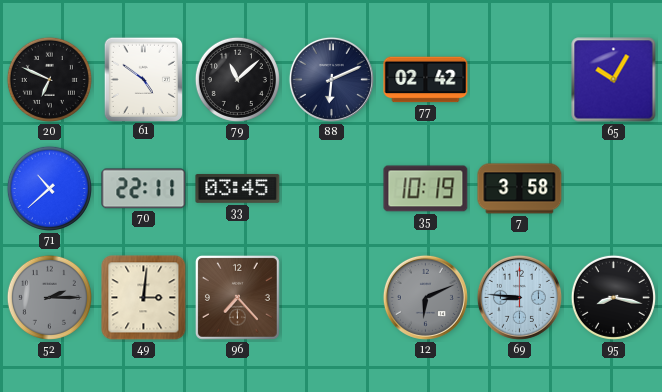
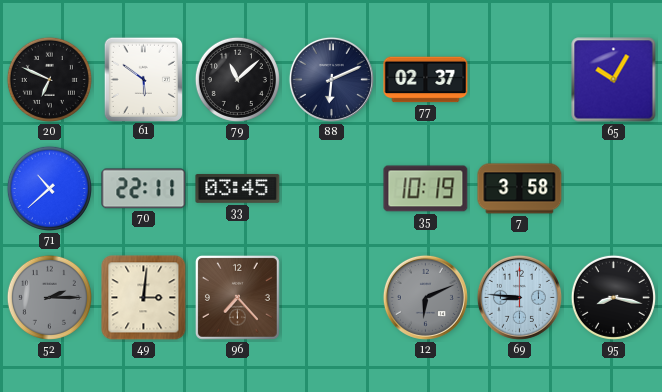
61: 4:51 -> 5:51
77: 02:42 -> 02:37
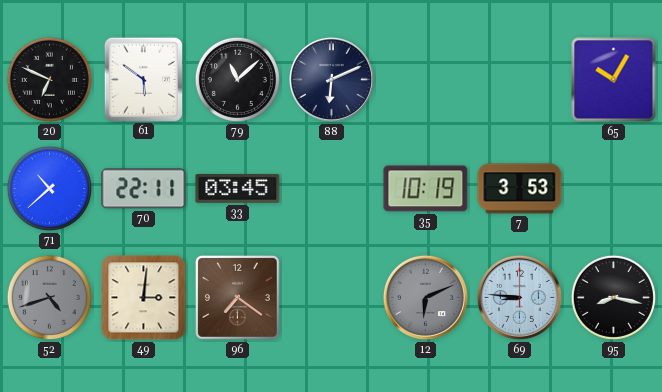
77: 02:37 -> none
7: 3:58 -> 3:53
52: 2:15 -> 4:42
96: 7:23 -> 7:21
